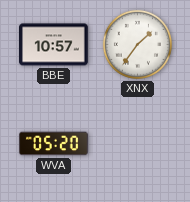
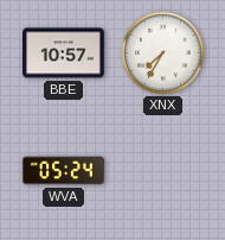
XNX: 1:36 -> 7:35
WVA: 05:20 -> 05:24
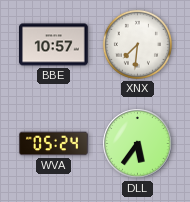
XNX: 7:35 -> 7:31
DLL: none -> 5:36
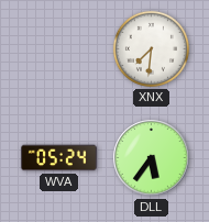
BBE: 10:57 -> none
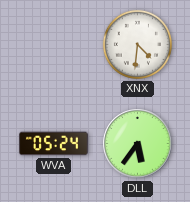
XNX: 7:31 -> 4:31
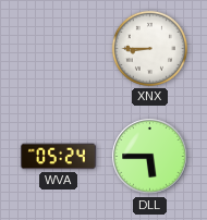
XNX: 4:31 -> 8:45
DLL: 5:36 -> 5:45
